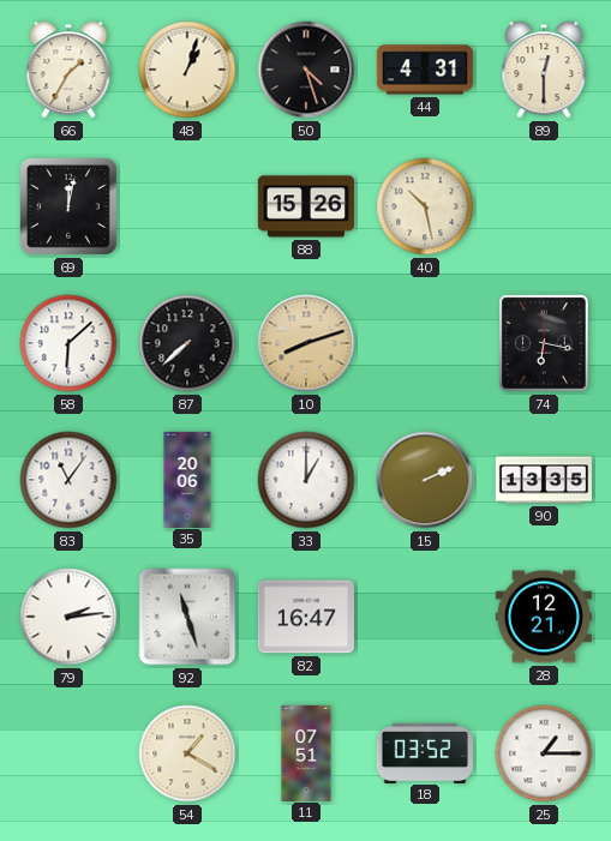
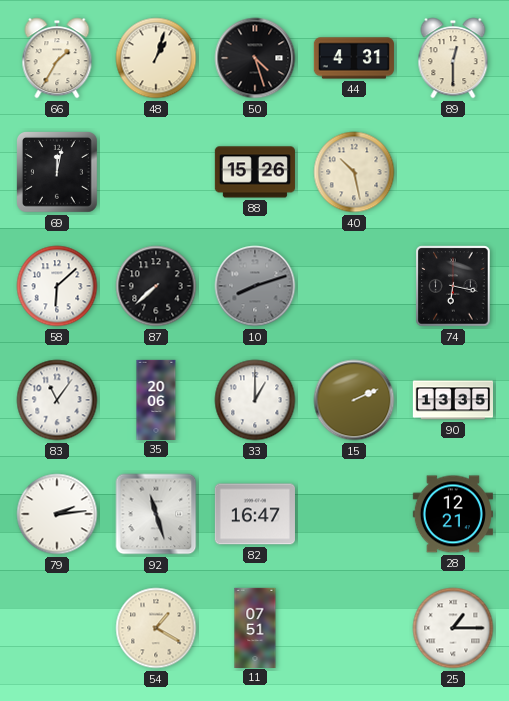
10 dial: champagne -> grey
18: 03:52 -> none
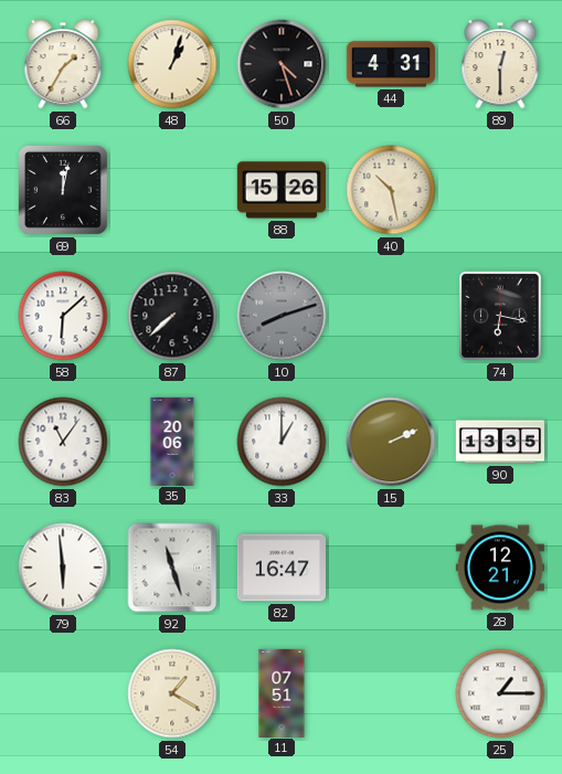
79: 2:14 -> 5:59
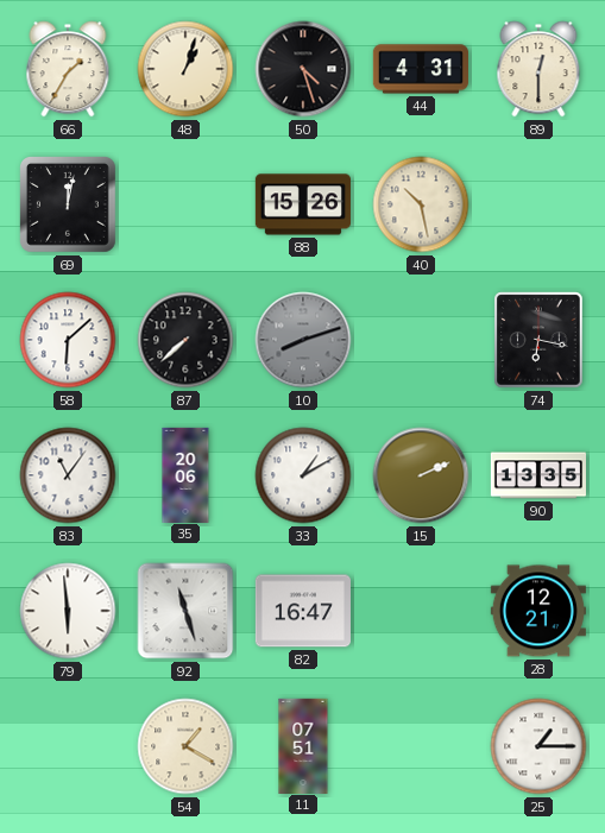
33: 1:00 -> 1:10
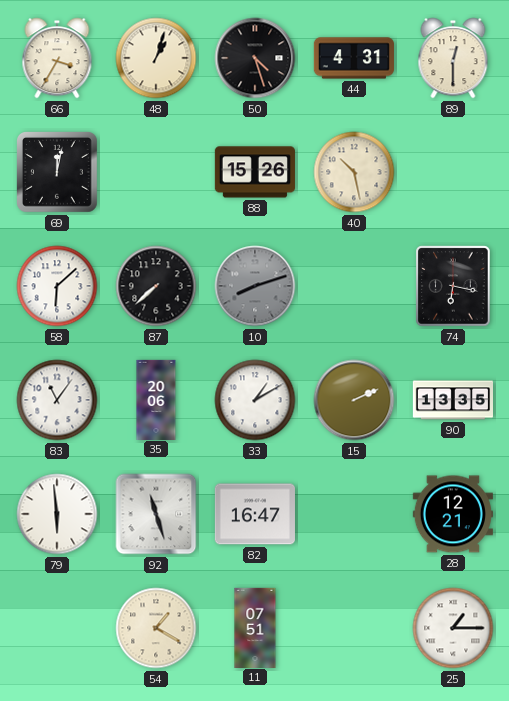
66: 1:35 -> 3:35
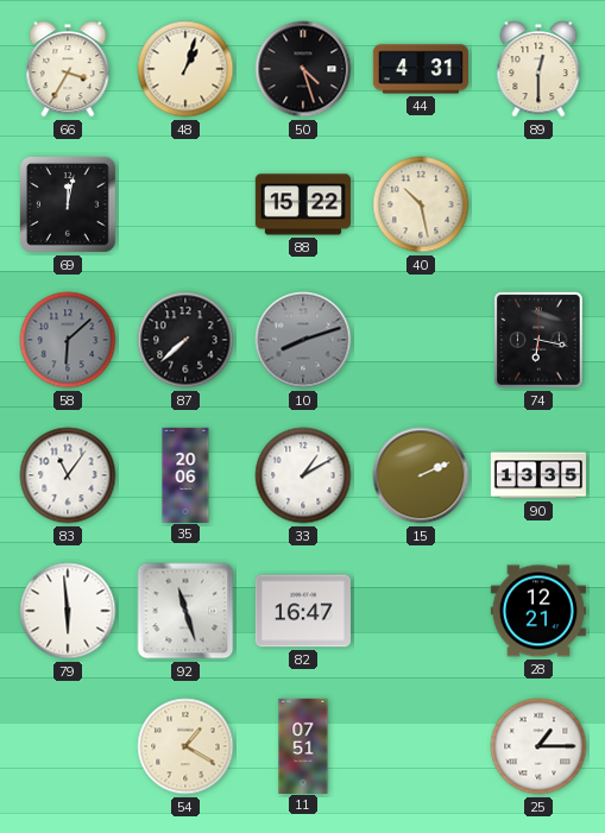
88: 15:26 -> 15:22
58 dial: white -> grey
